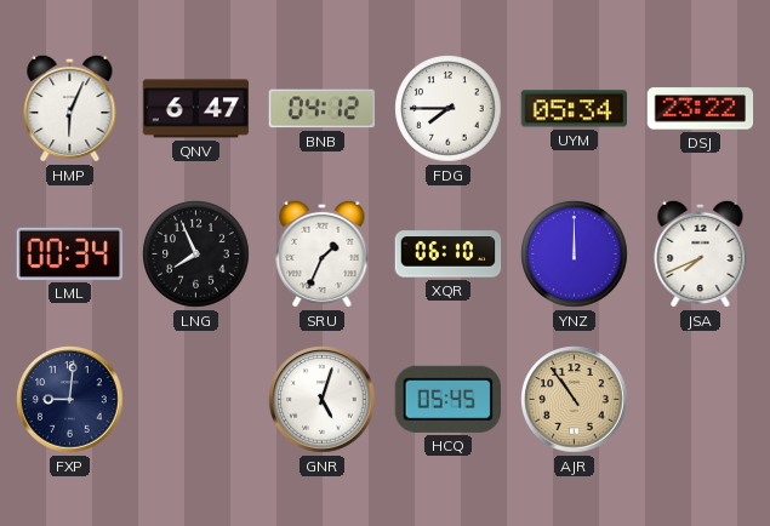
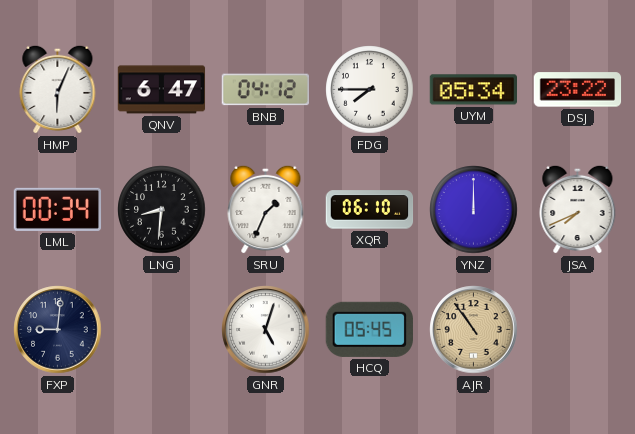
LNG: 7:56 -> 8:31
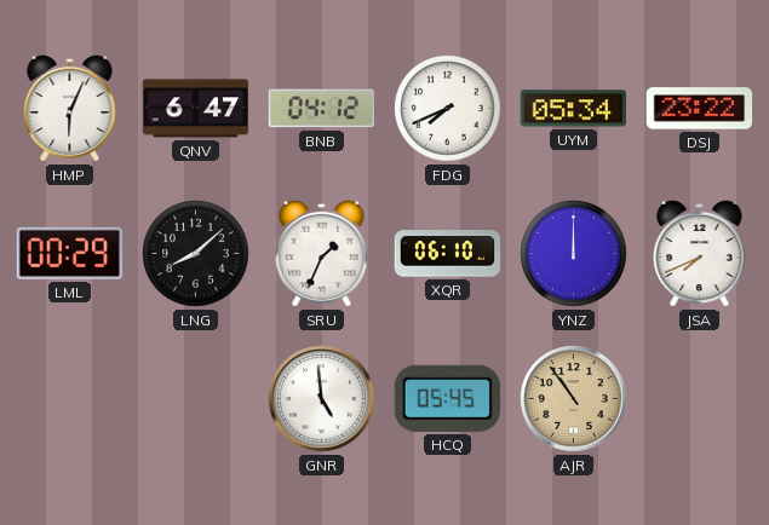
FDG: 7:45 -> 7:41
LML: 00:34 -> 00:29
LNG: 8:31 -> 8:08
FXP: 9:01 -> none
GNR: 5:03 -> 4:59
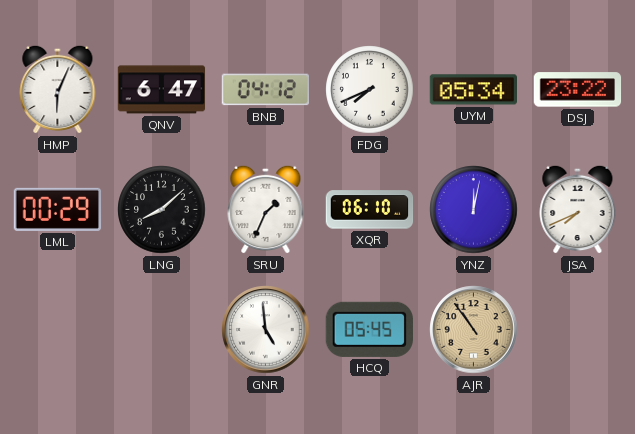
YNZ: 12:00 -> 12:02
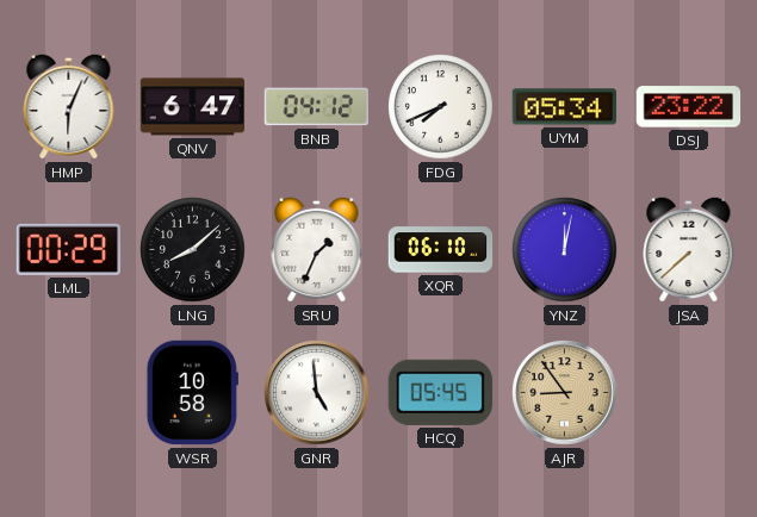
JSA: 7:41 -> 7:38
WSR: none -> 10:58
AJR: 10:54 -> 8:54
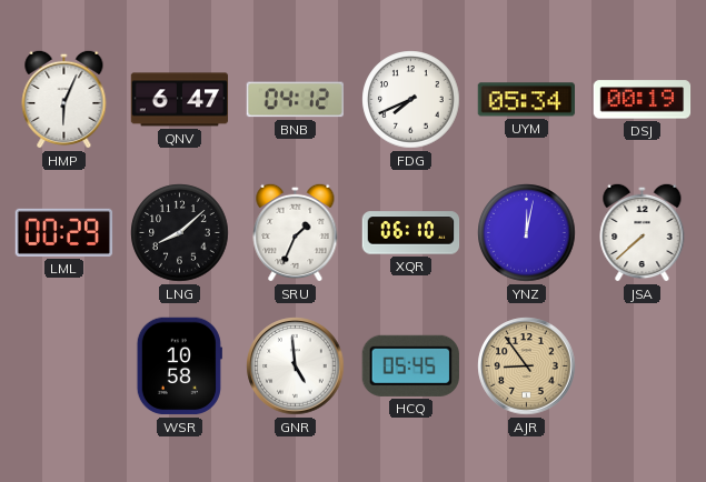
DSJ: 23:22 -> 00:19
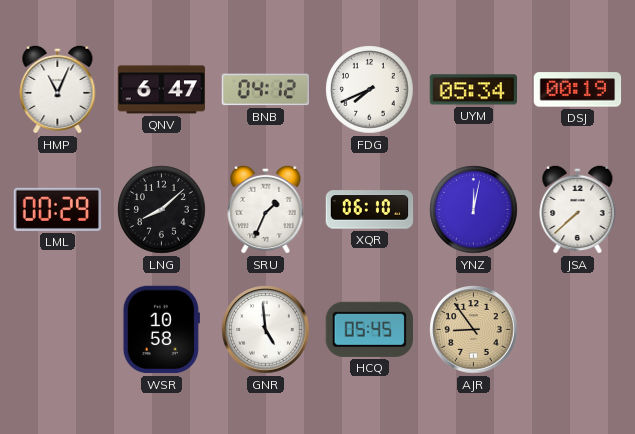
HMP: 6:04 -> 11:04
